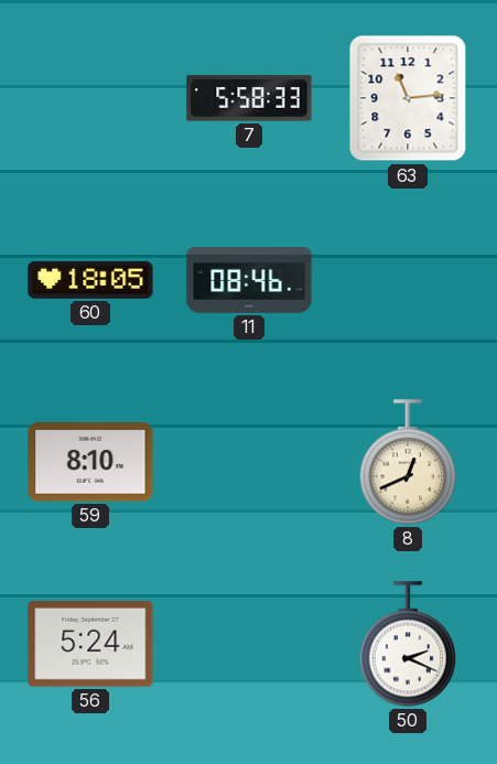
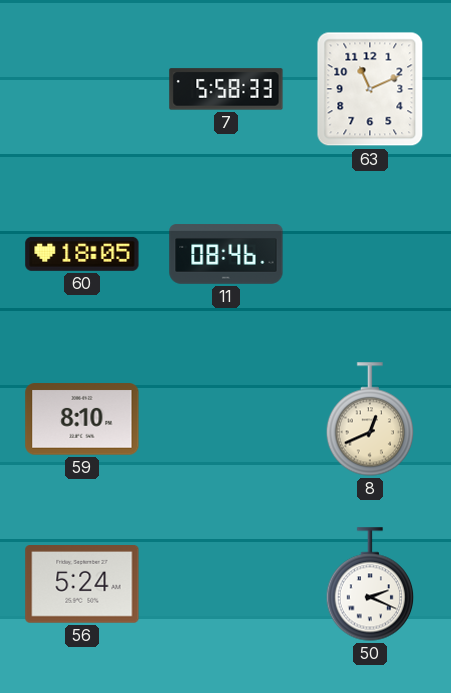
63: 11:14 -> 11:11
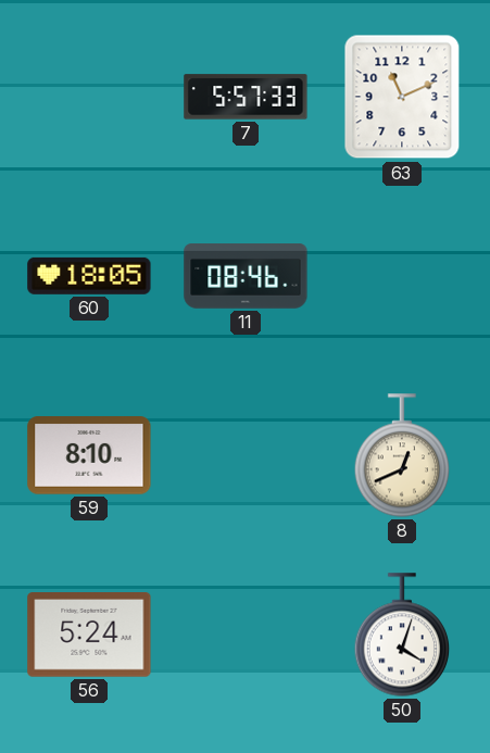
7: 5:58 -> 5:57
50: 2:19 -> 4:03
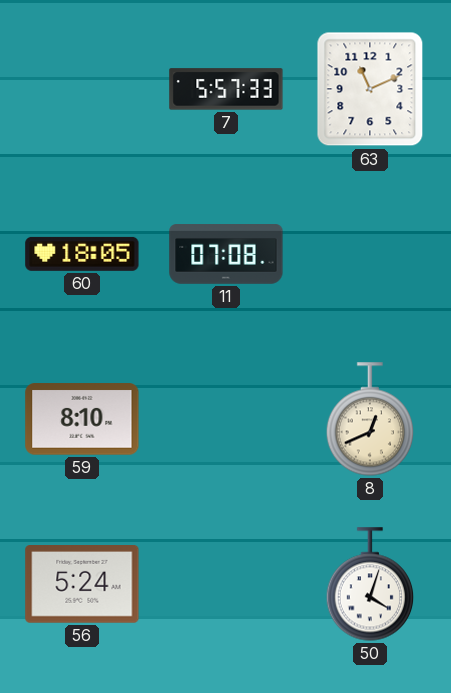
11: 08:46 -> 07:08
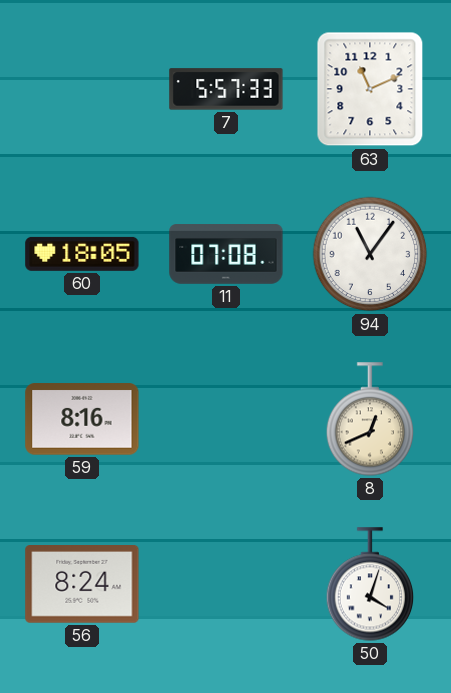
94: none -> 11:06
59: 8:10 -> 8:16
56: 5:24 -> 8:24
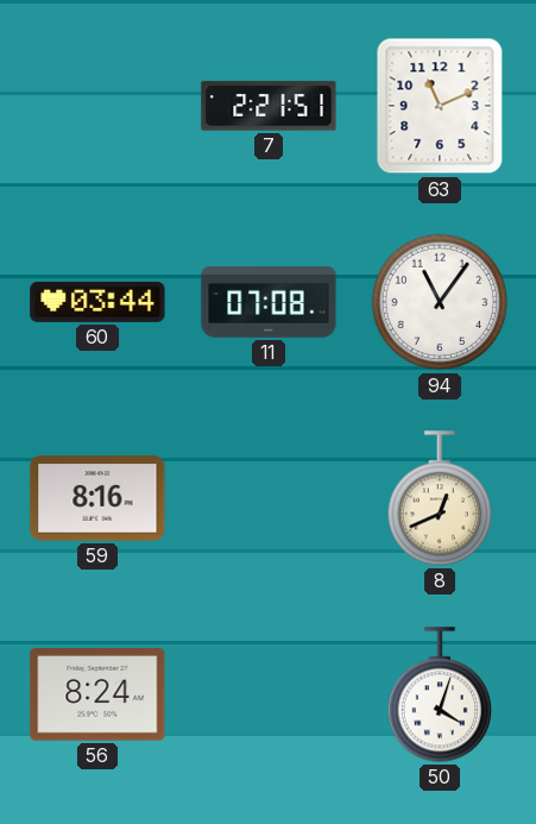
7: 5:57 -> 2:21
60: 18:05 -> 03:44
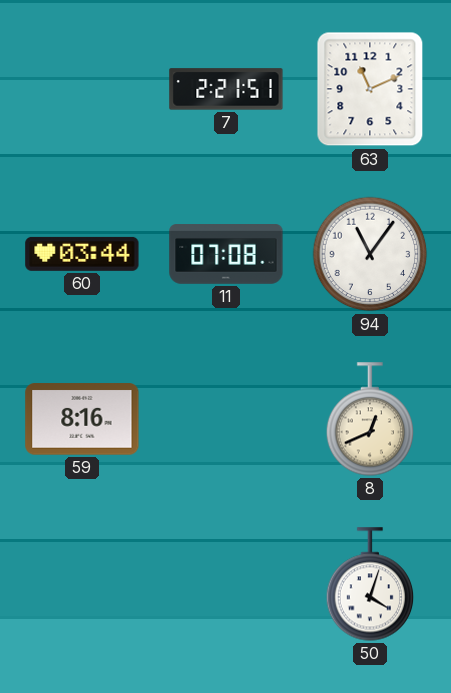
56: 8:24 -> none
